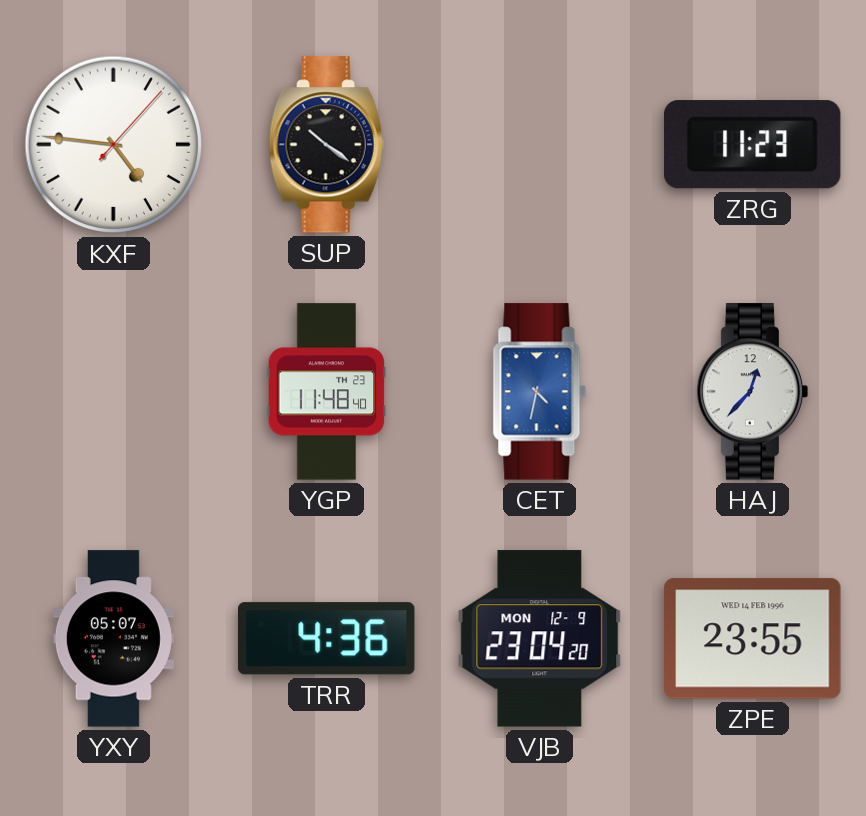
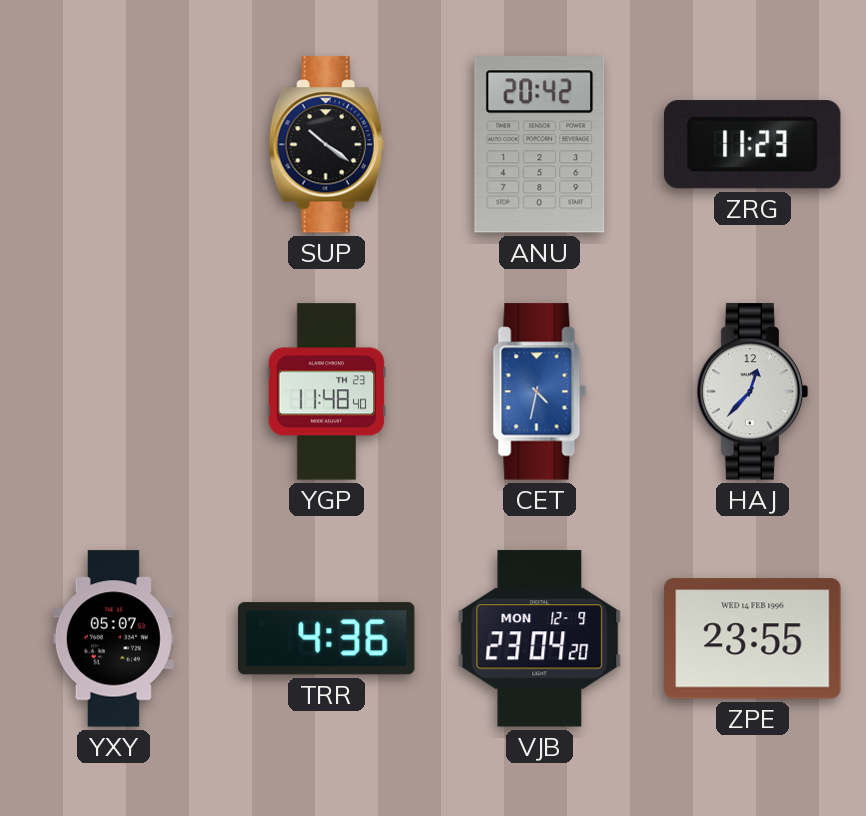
KXF: 4:46 -> none
ANU: none -> 20:42
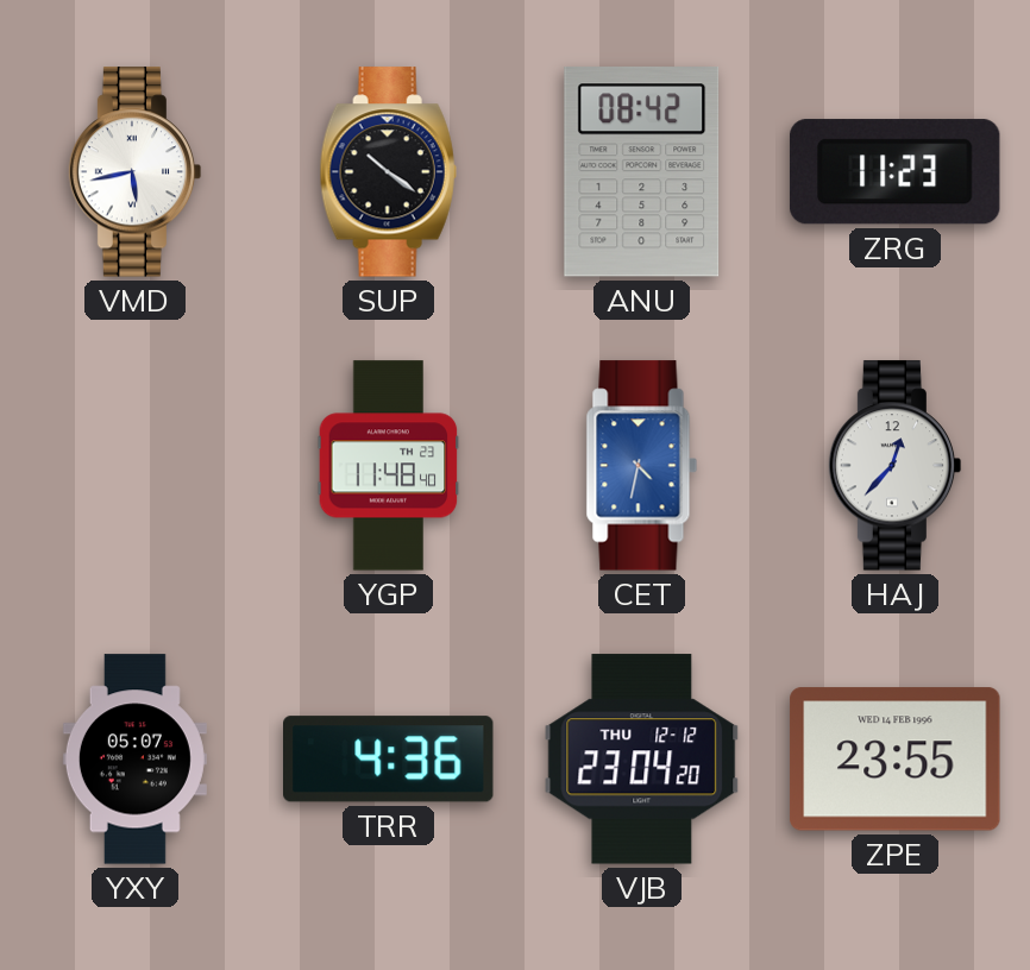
VMD: none -> 5:43
ANU: 20:42 -> 08:42
VJB date: MON 12-9 -> THU 12-12
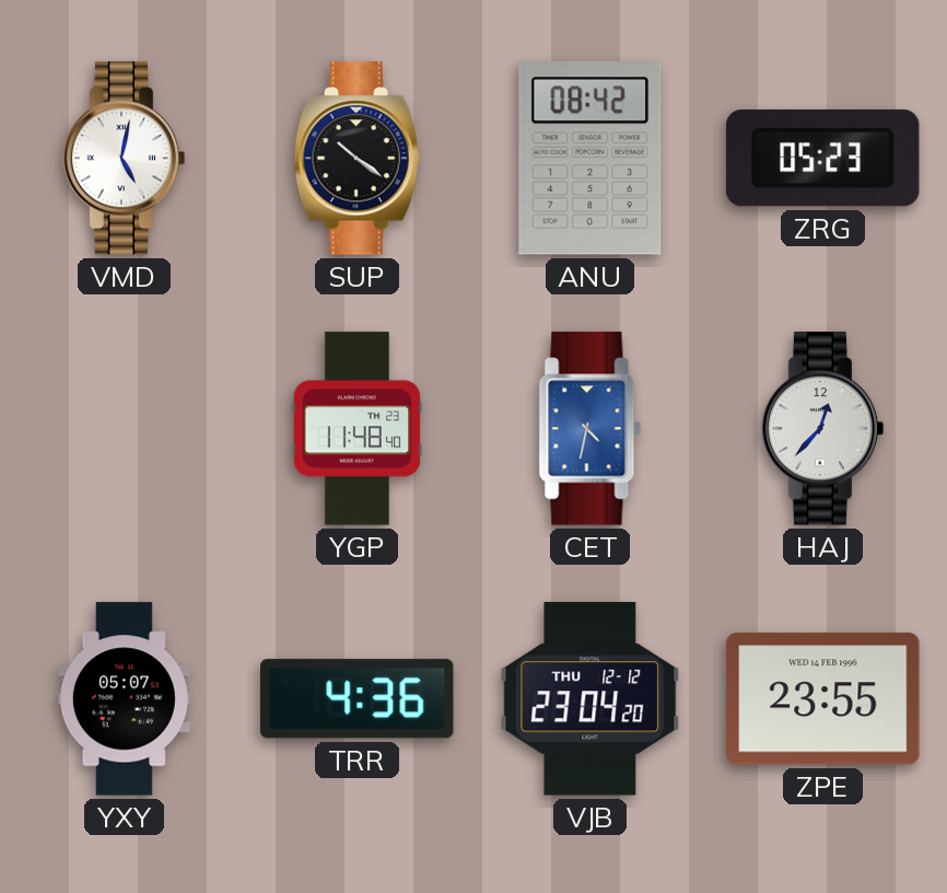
VMD: 5:43 -> 5:02
ZRG: 11:23 -> 05:23
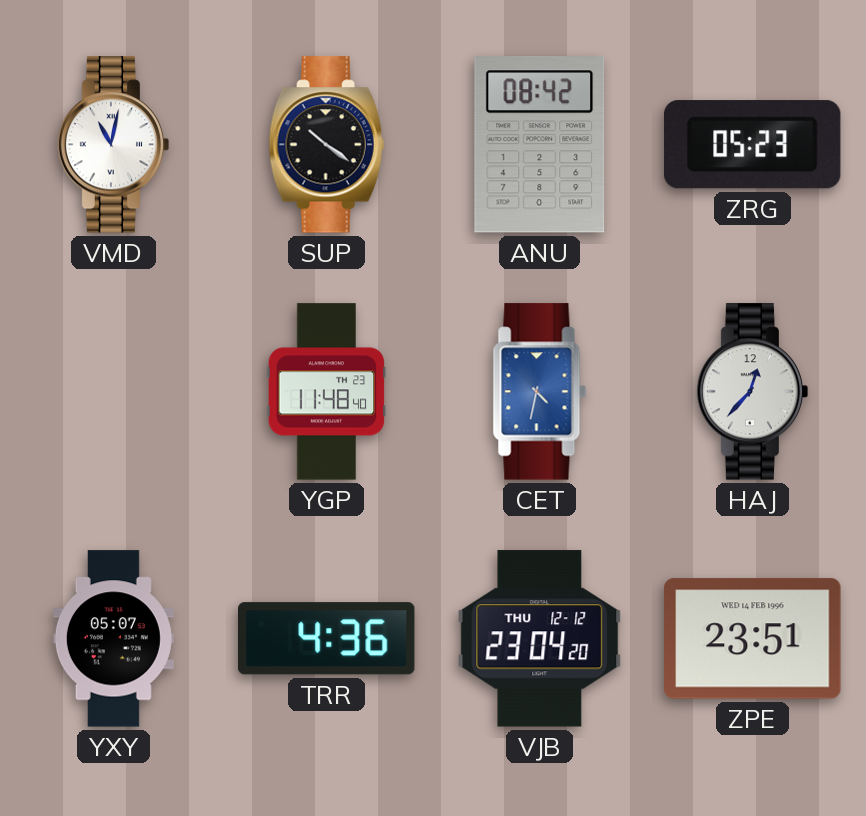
VMD: 5:02 -> 11:02
ZPE: 23:55 -> 23:51
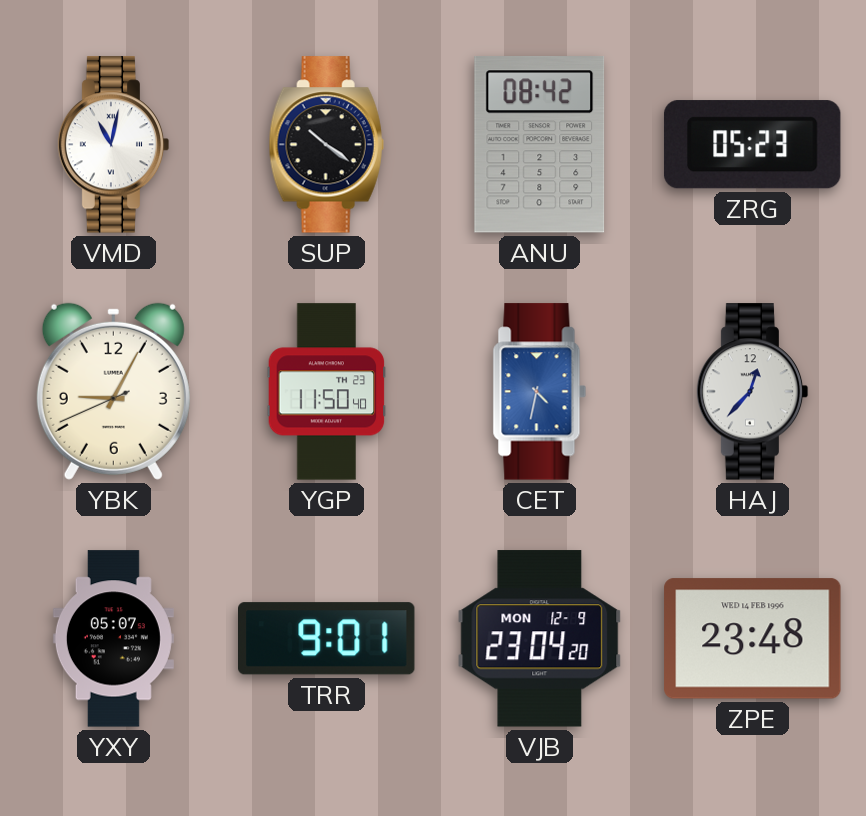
YBK: none -> 9:04
YGP: 11:48 -> 11:50
TRR: 4:36 -> 9:01
VJB date: THU 12-12 -> MON 12-9
ZPE: 23:51 -> 23:48
